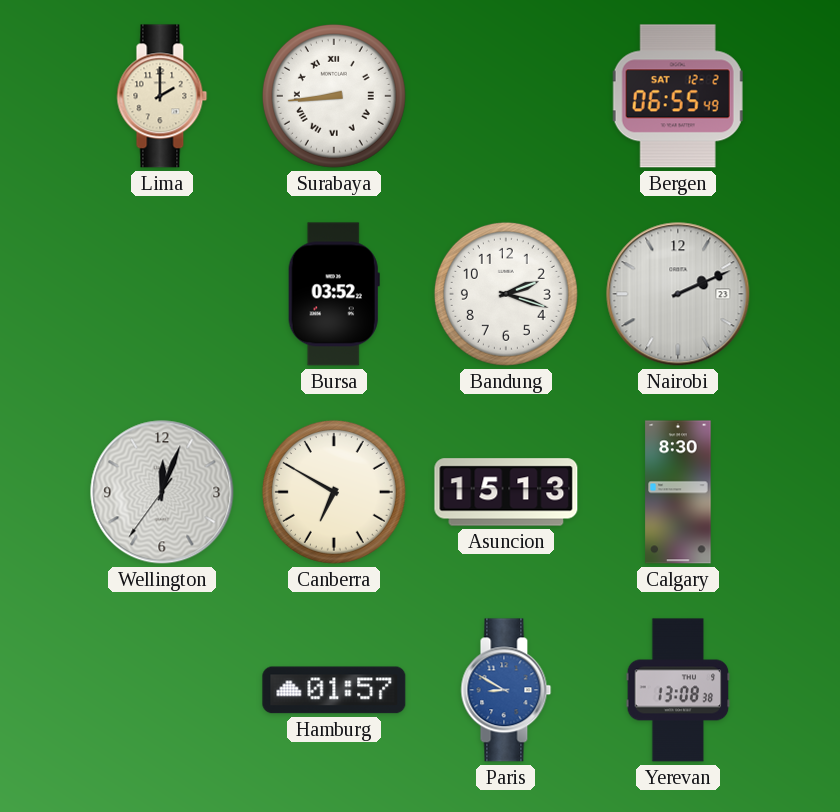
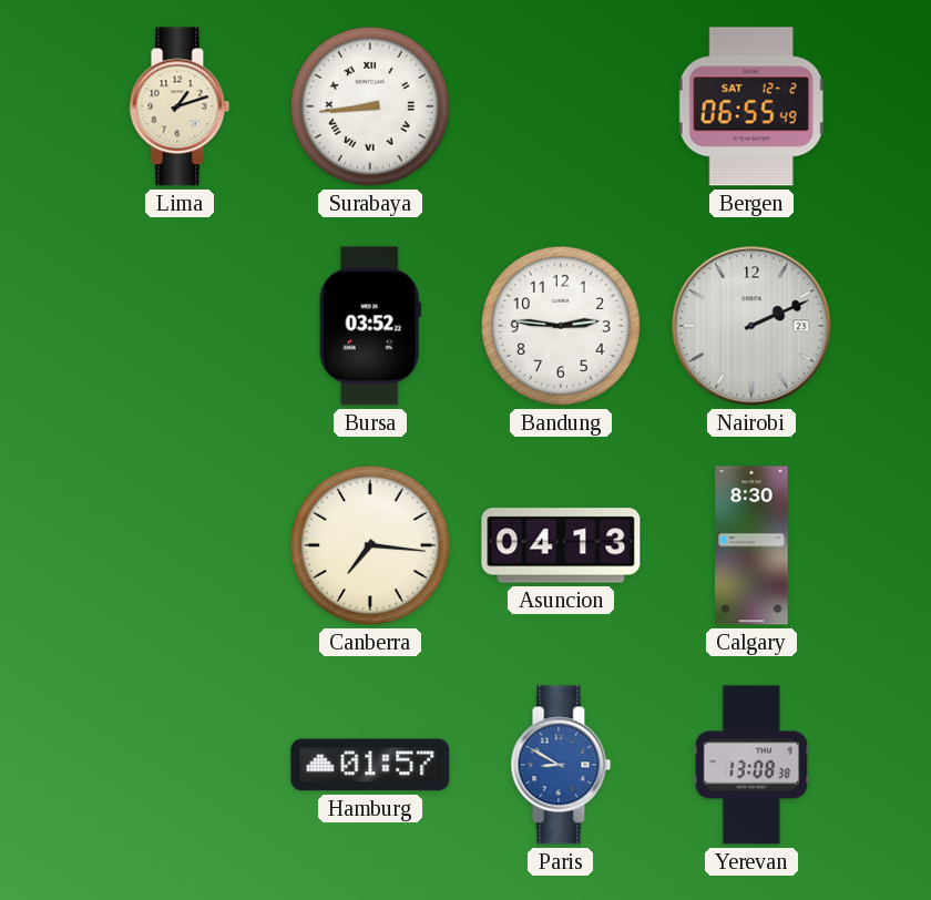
Lima: 2:00 -> 1:12
Bandung: 2:18 -> 2:46
Wellington: 12:03 -> none
Canberra: 6:50 -> 7:16
Asuncion: 15:13 -> 04:13
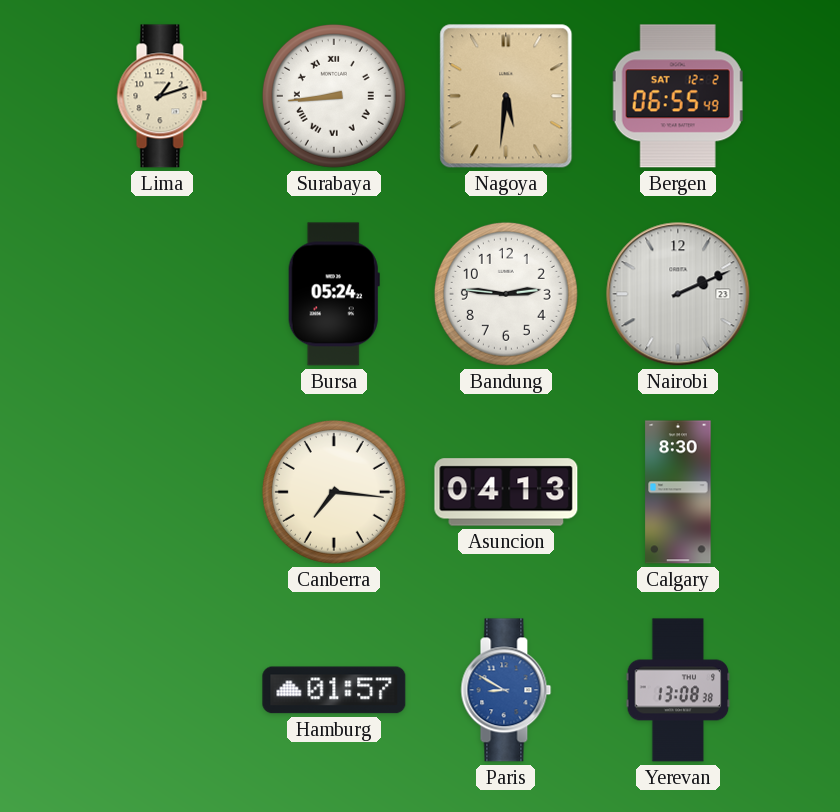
Nagoya: none -> 5:31
Bursa: 03:52 -> 05:24
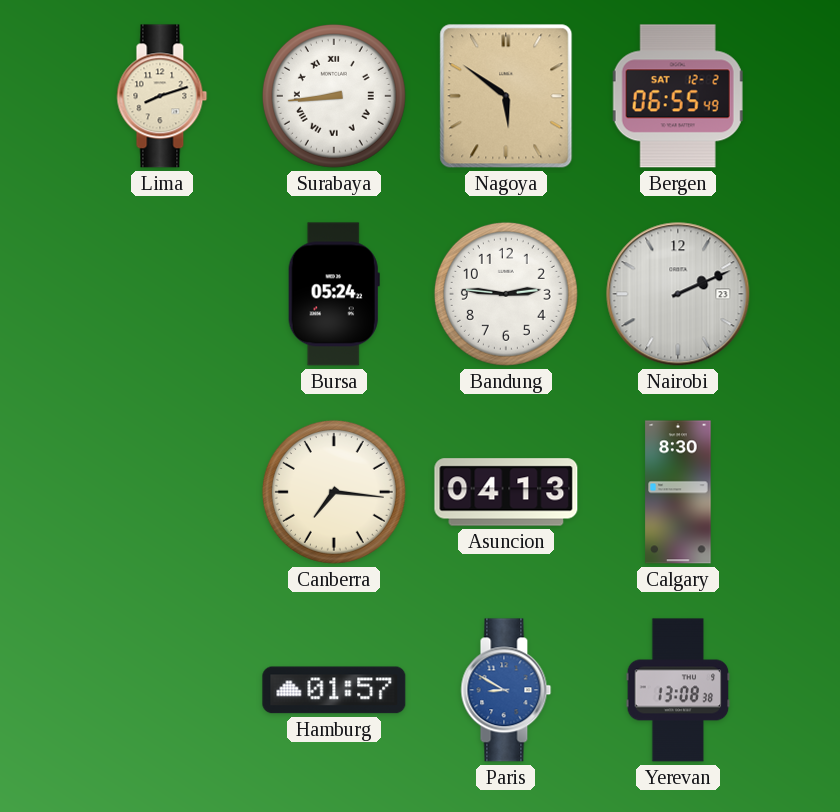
Lima: 1:12 -> 8:12
Nagoya: 5:31 -> 5:51
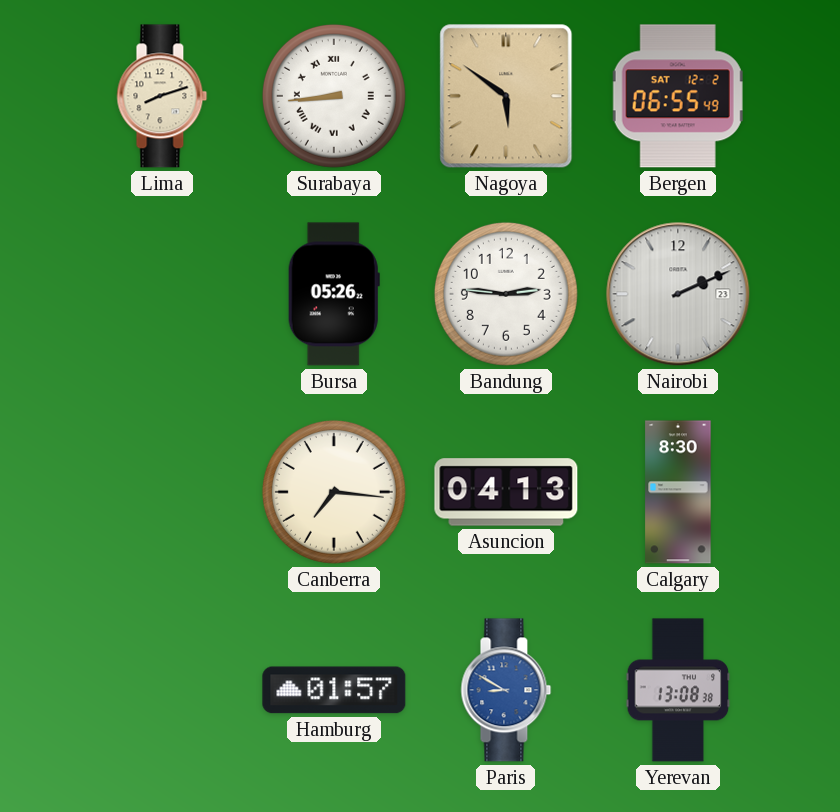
Bursa: 05:24 -> 05:26
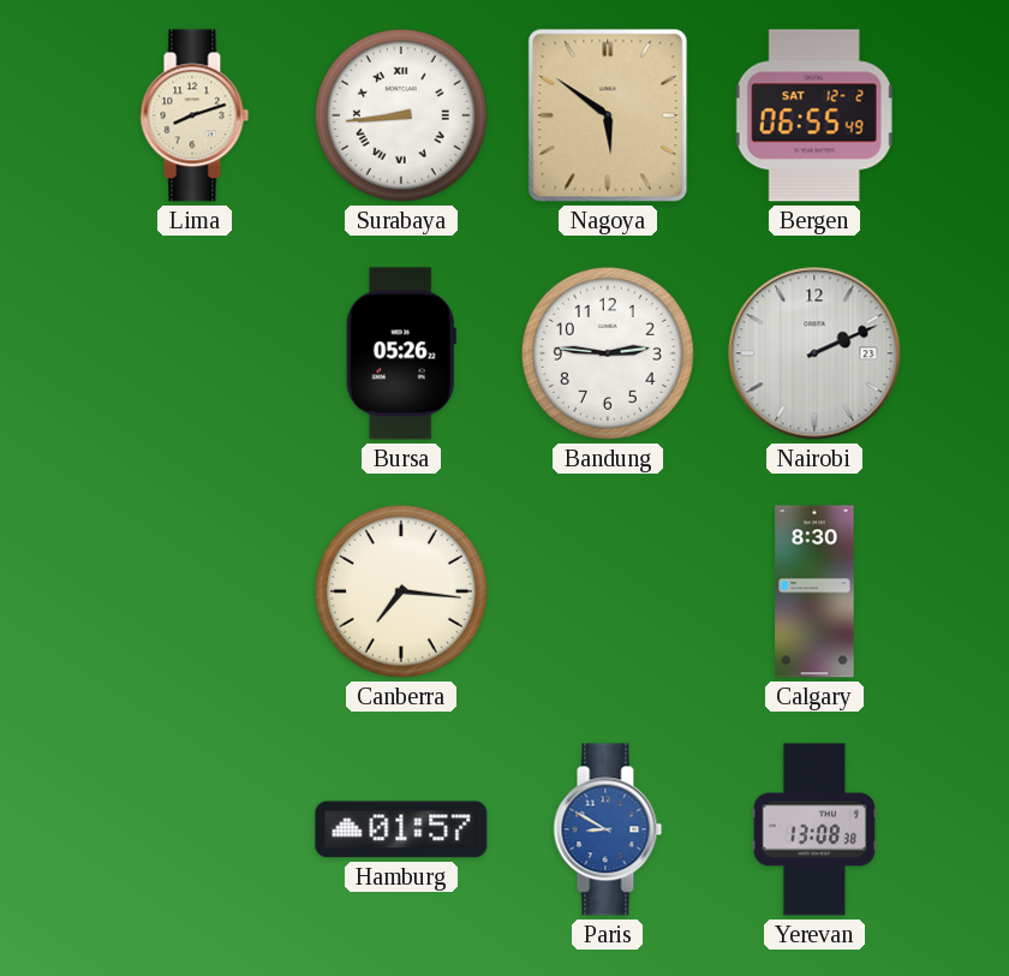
Asuncion: 04:13 -> none
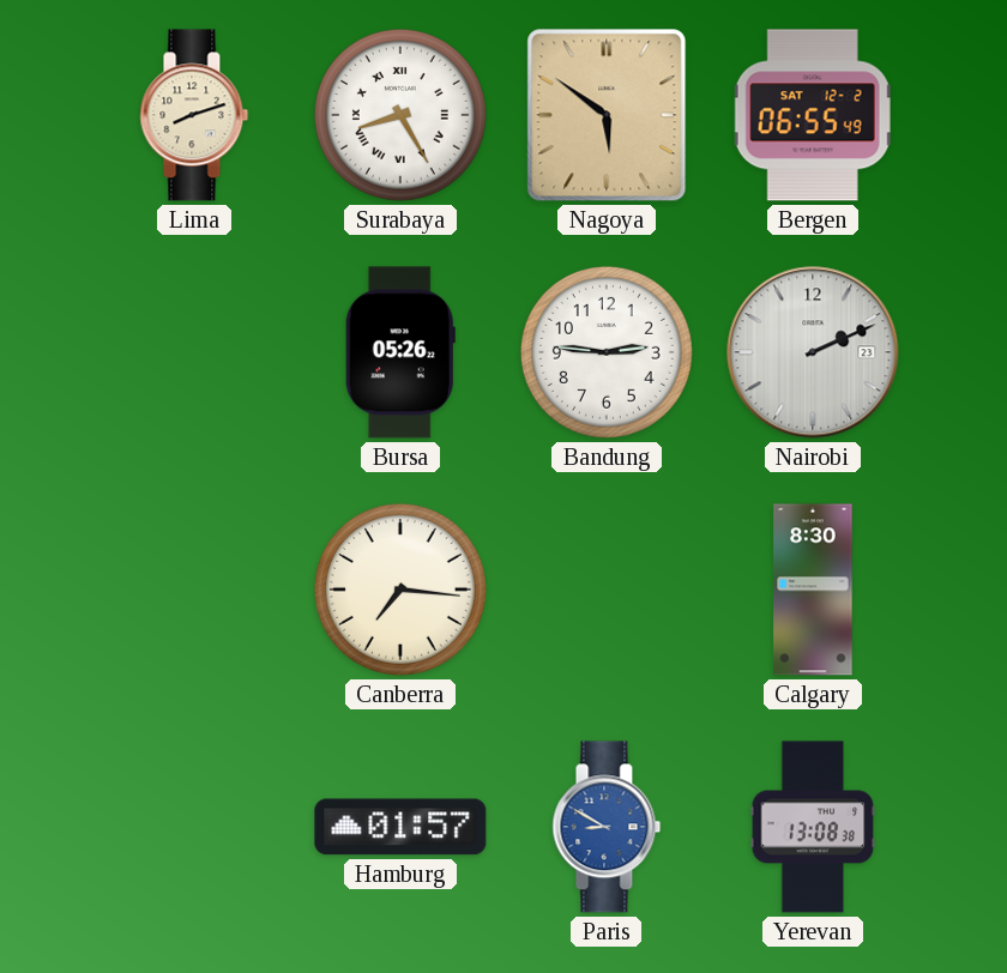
Surabaya: 8:44 -> 8:25
